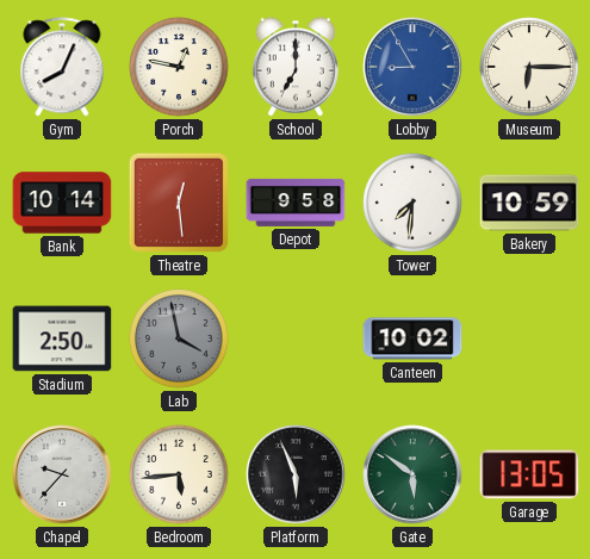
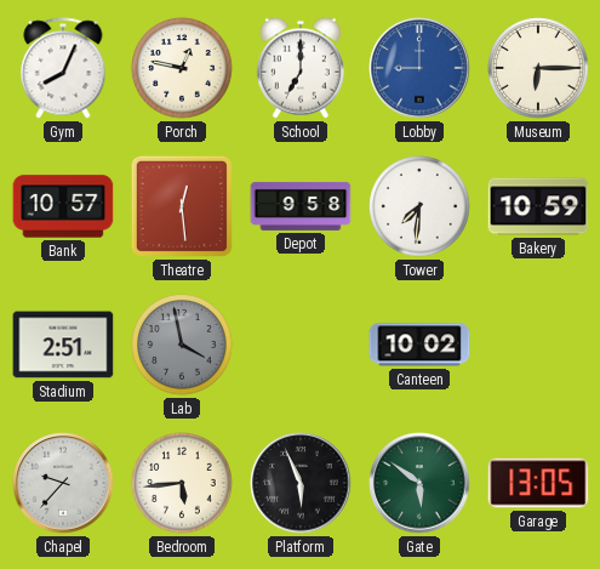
Lobby: 8:55 -> 9:00
Bank: 10:14 -> 10:57
Stadium: 2:50 -> 2:51
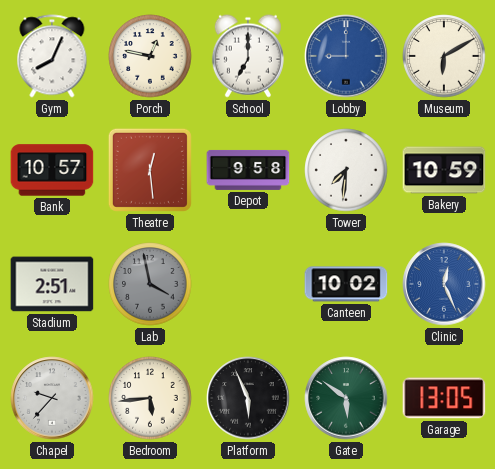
Museum: 6:15 -> 6:10
Clinic: none -> 12:26
